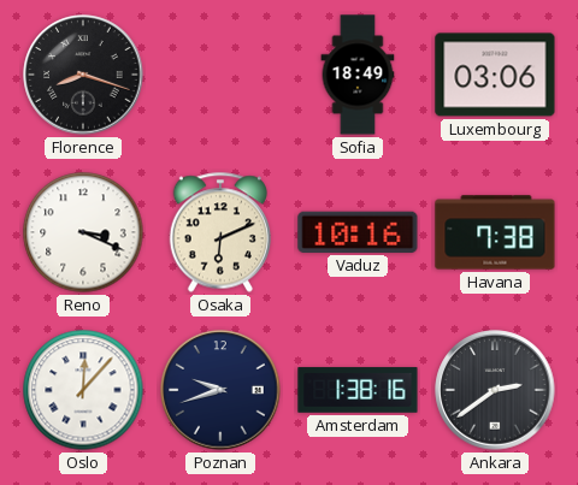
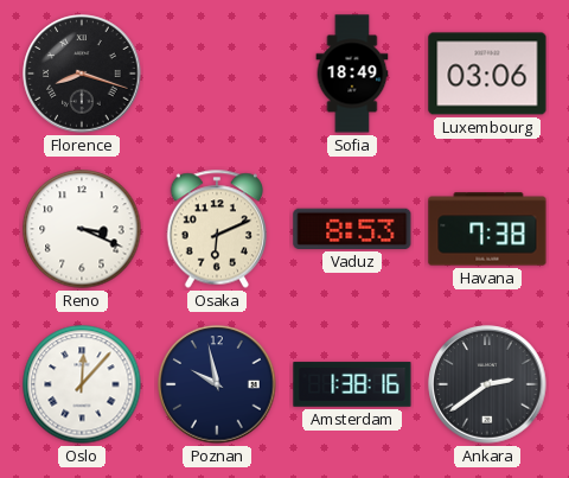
Vaduz: 10:16 -> 8:53
Poznan: 9:42 -> 9:58
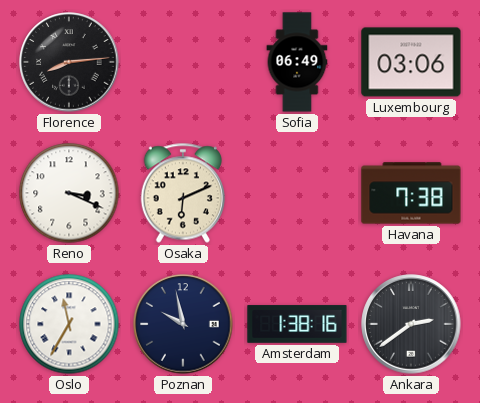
Florence: 8:18 -> 8:14
Sofia: 18:49 -> 06:49
Vaduz: 8:53 -> none
Oslo: 12:07 -> 11:35
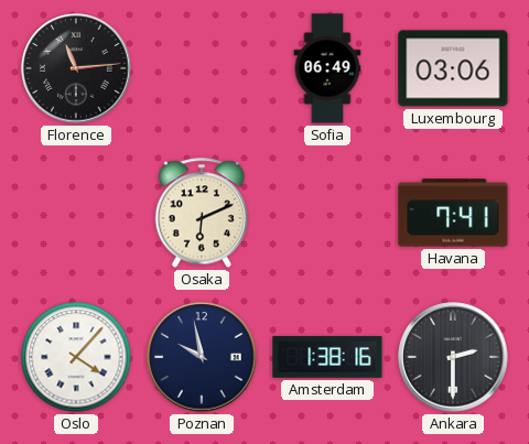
Florence: 8:14 -> 11:14
Reno: 3:19 -> none
Havana: 7:38 -> 7:41
Oslo: 11:35 -> 4:07
Ankara: 2:39 -> 2:30
